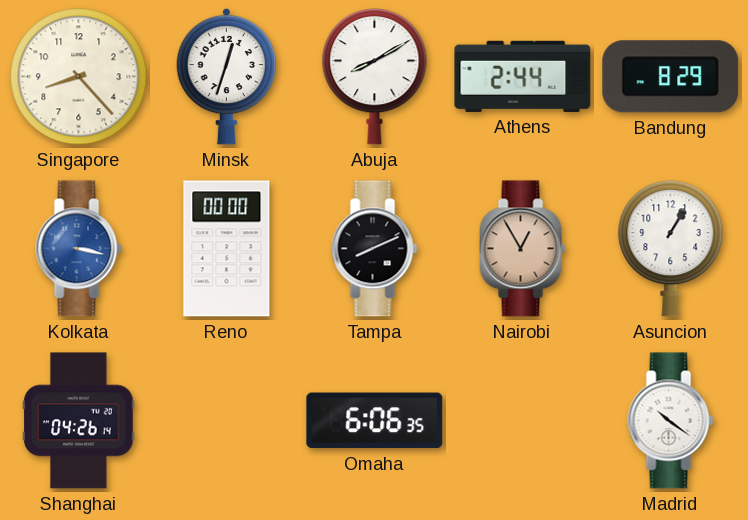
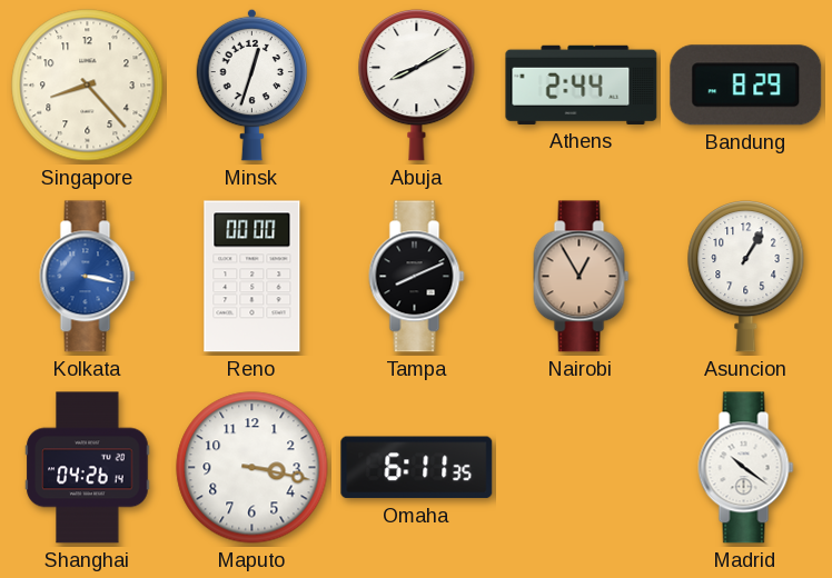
Maputo: none -> 3:17
Omaha: 6:06 -> 6:11
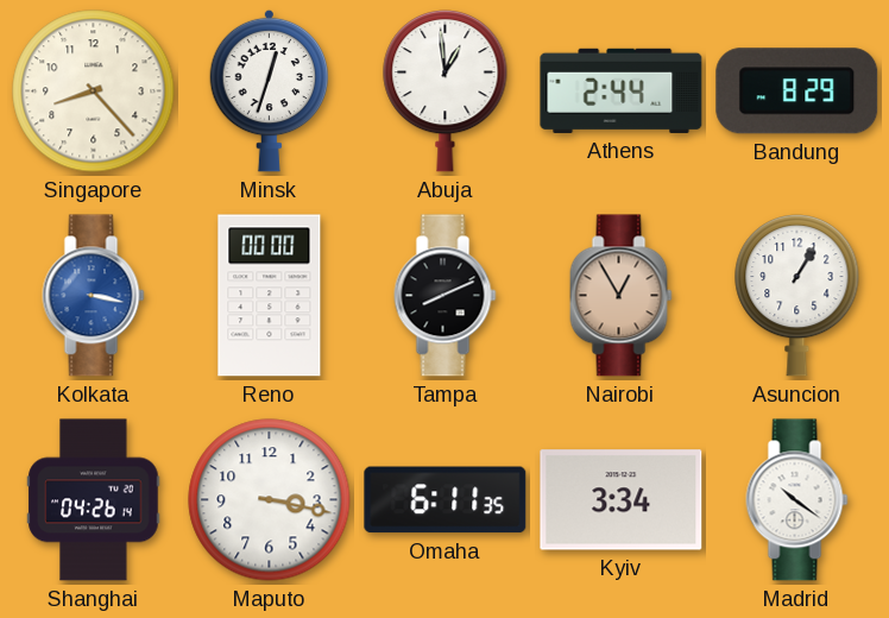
Abuja: 8:10 -> 12:59
Kyiv: none -> 3:34
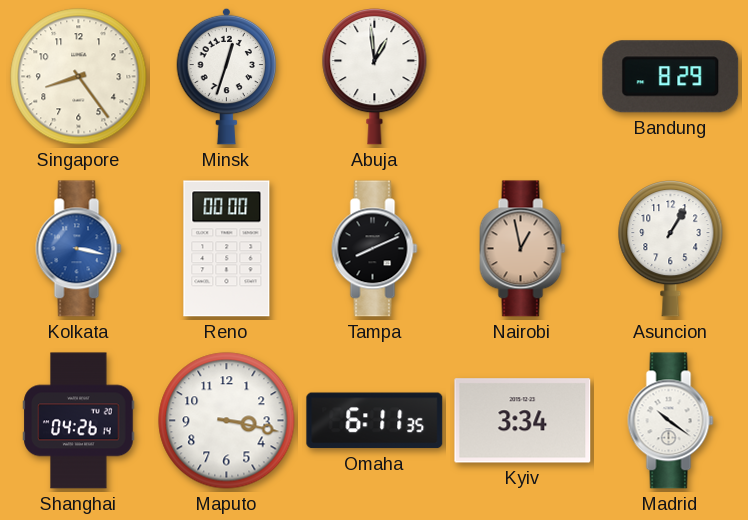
Singapore: 8:23 -> 8:24
Athens: 2:44 -> none
Nairobi: 12:55 -> 12:58
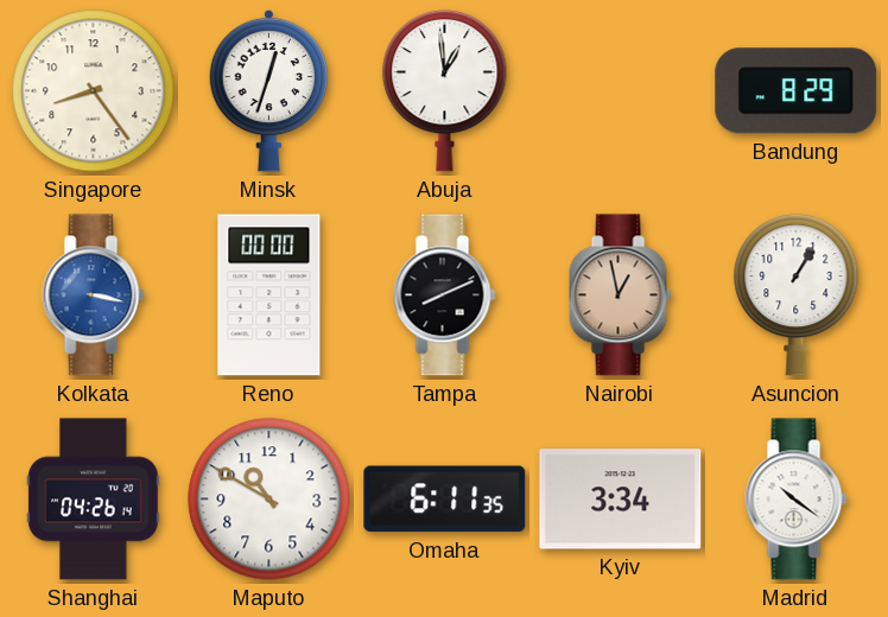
Maputo: 3:17 -> 10:50
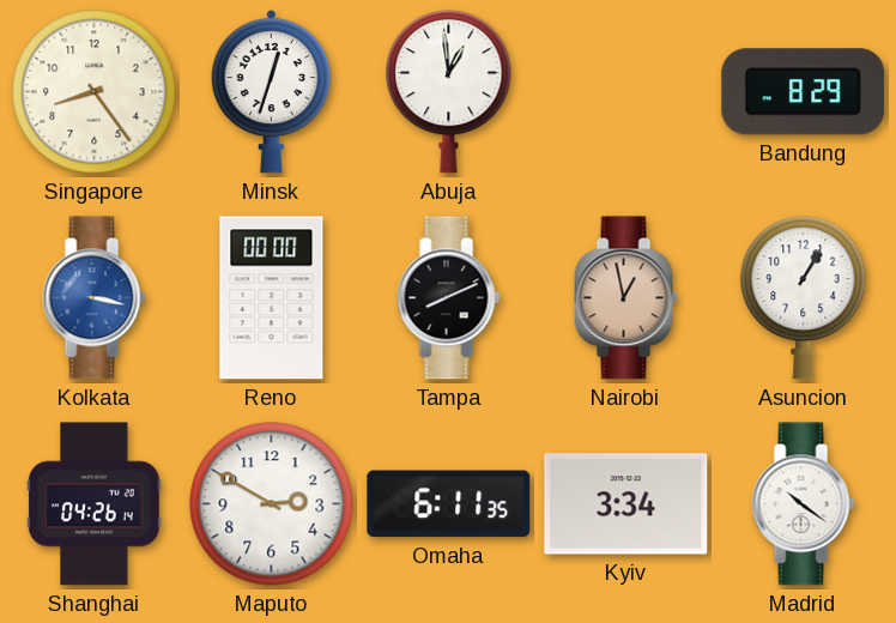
Maputo: 10:50 -> 2:50
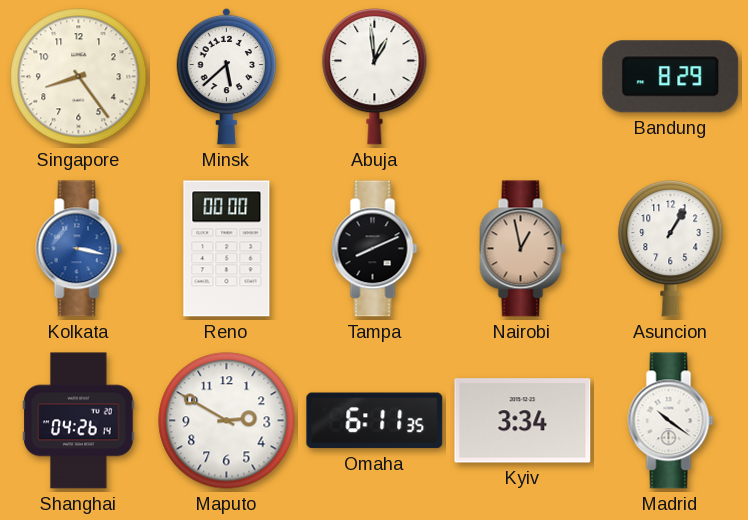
Minsk: 12:33 -> 5:38
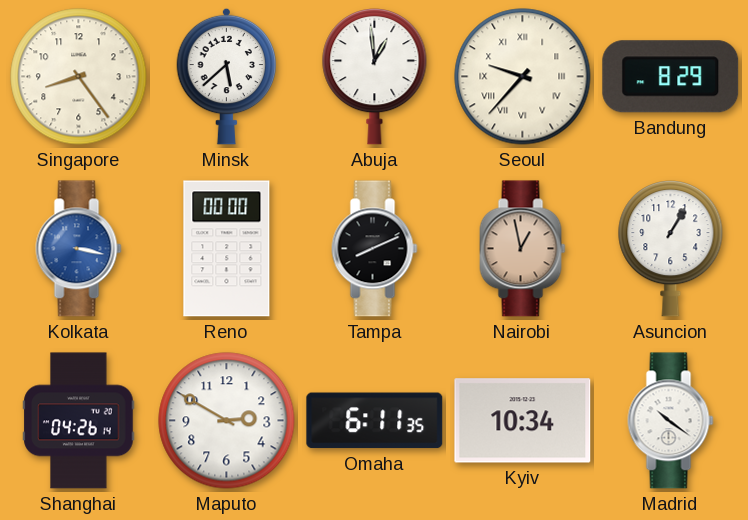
Seoul: none -> 9:37
Kyiv: 3:34 -> 10:34
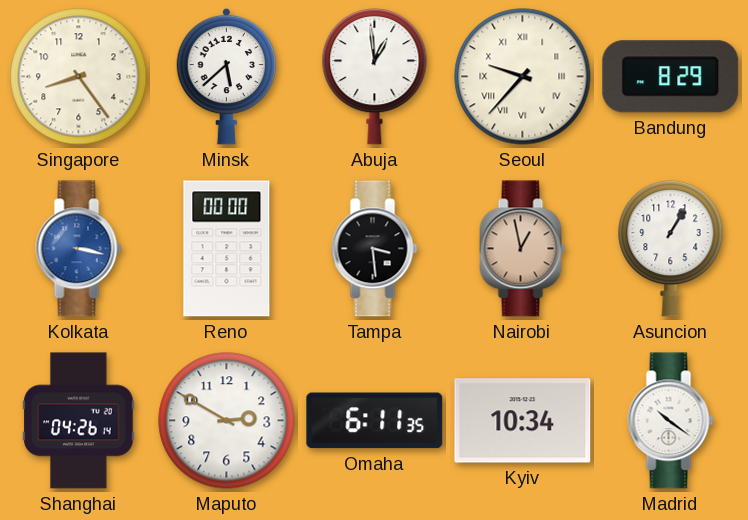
Tampa: 8:11 -> 3:29
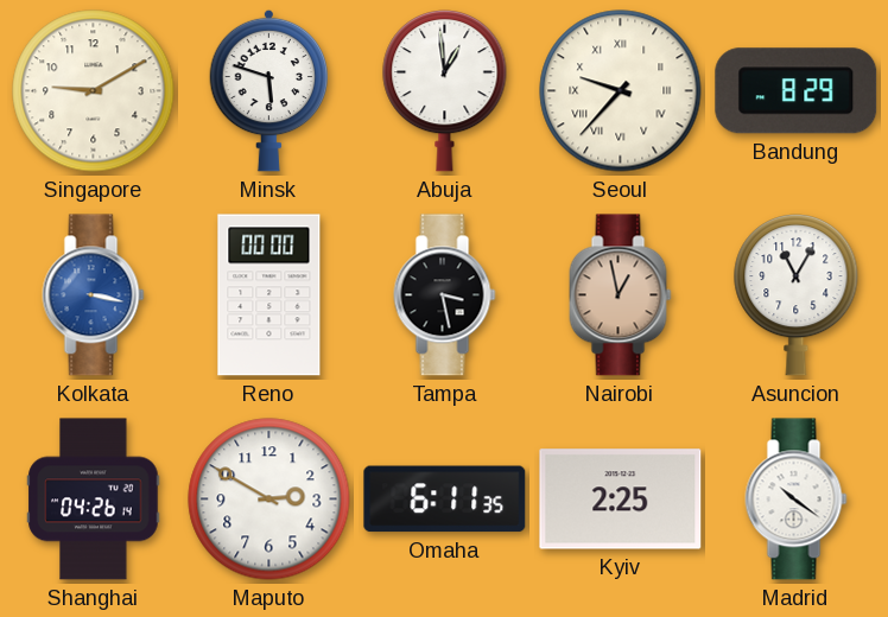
Singapore: 8:24 -> 9:10
Minsk: 5:38 -> 5:48
Tampa: 3:29 -> 3:28
Asuncion: 1:05 -> 11:05
Kyiv: 10:34 -> 2:25
